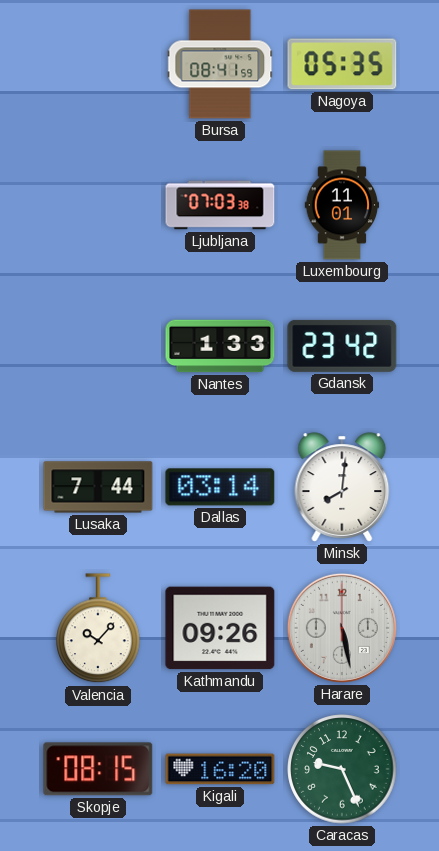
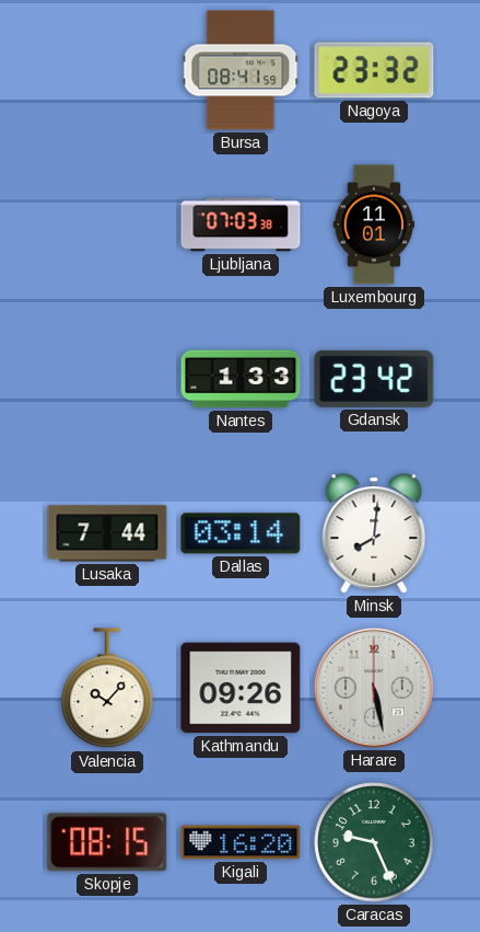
Nagoya: 05:35 -> 23:32
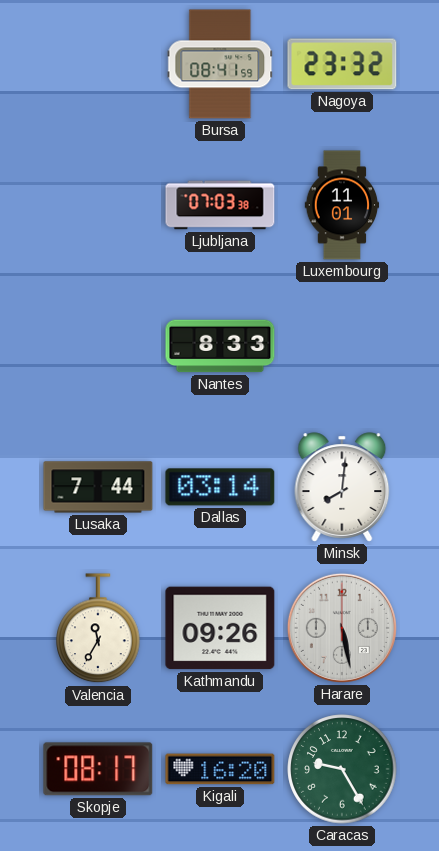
Nantes: 1:33 -> 8:33
Gdansk: 23:42 -> none
Valencia: 10:07 -> 11:35
Skopje: 08:15 -> 08:17
Caracas: 9:26 -> 9:25
